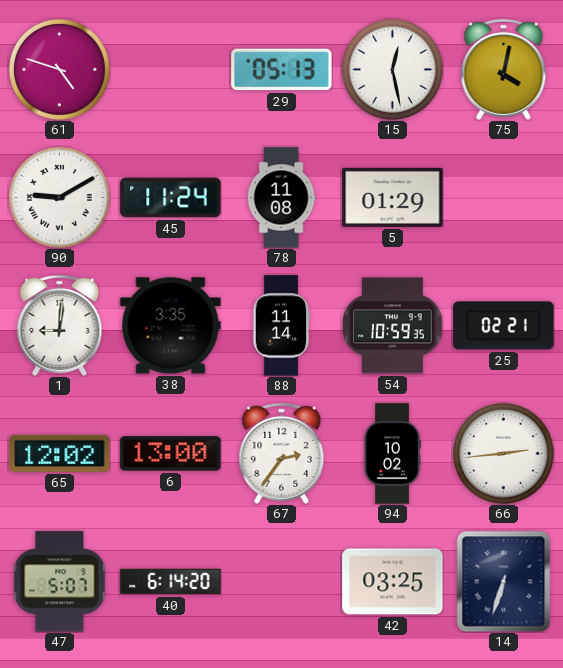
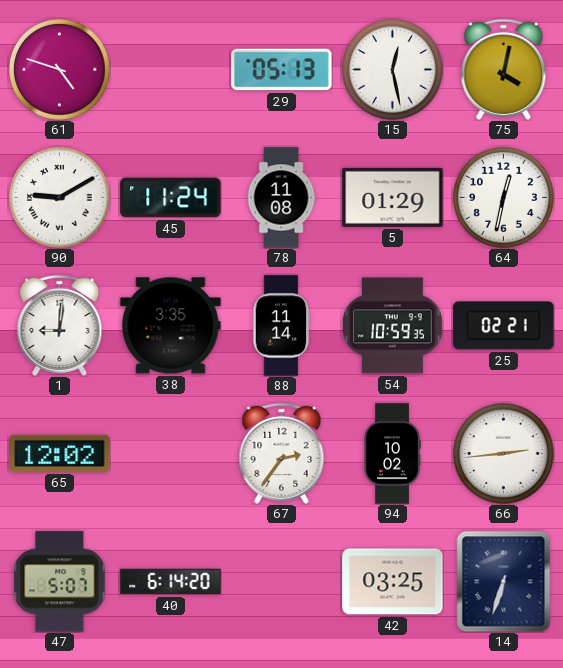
64: none -> 12:32
6: 13:00 -> none
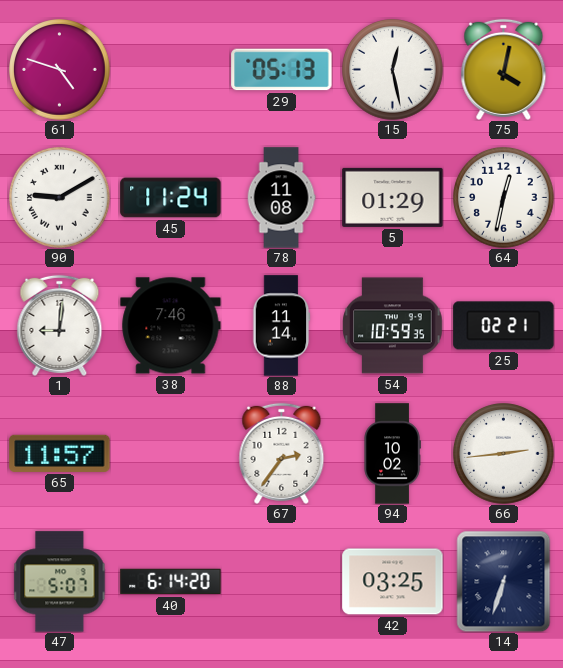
38: 3:35 -> 7:46
65: 12:02 -> 11:57
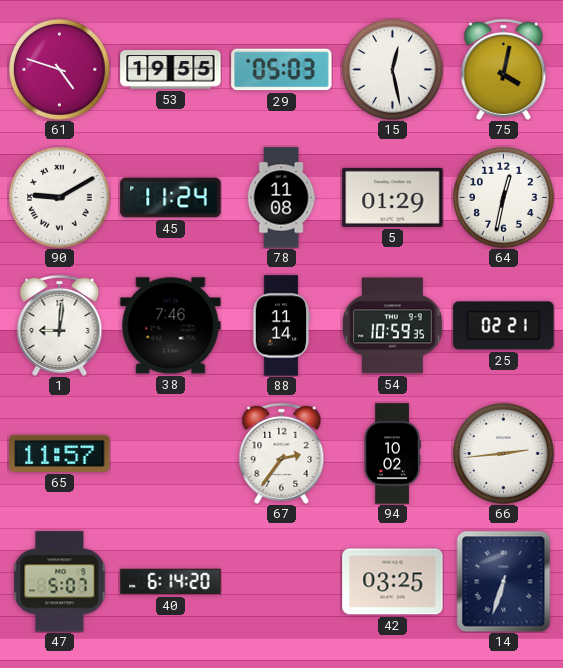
53: none -> 19:55
29: 05:13 -> 05:03
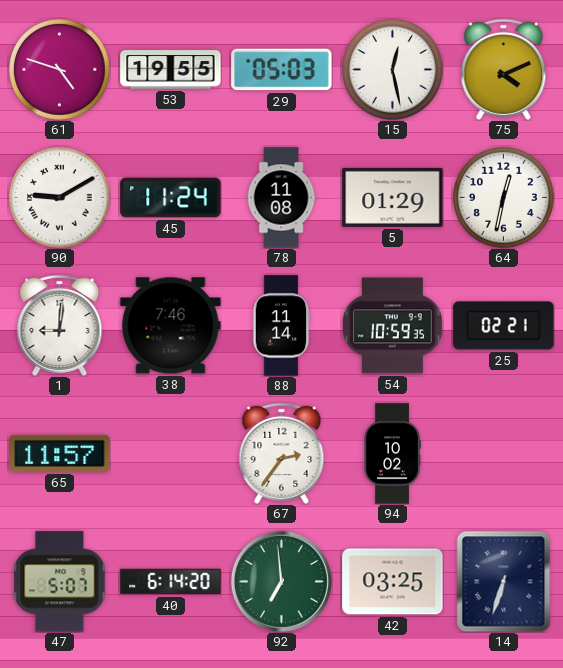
75: 4:02 -> 4:11
66: 2:44 -> none
92: none -> 6:59
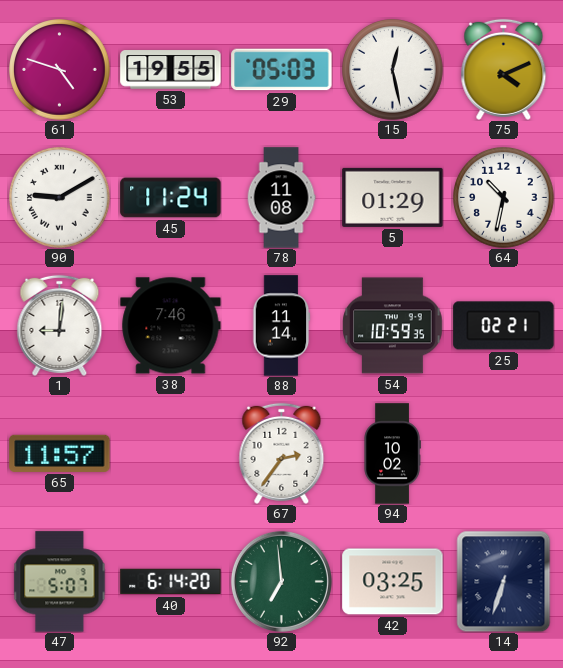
64: 12:32 -> 10:32
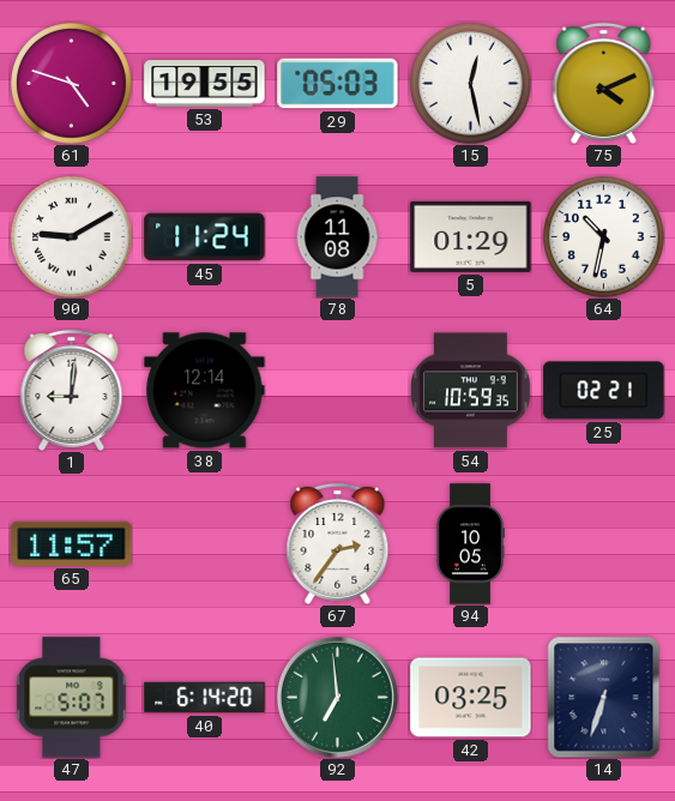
38: 7:46 -> 12:14
88: 11:14 -> none
94: 10:02 -> 10:05
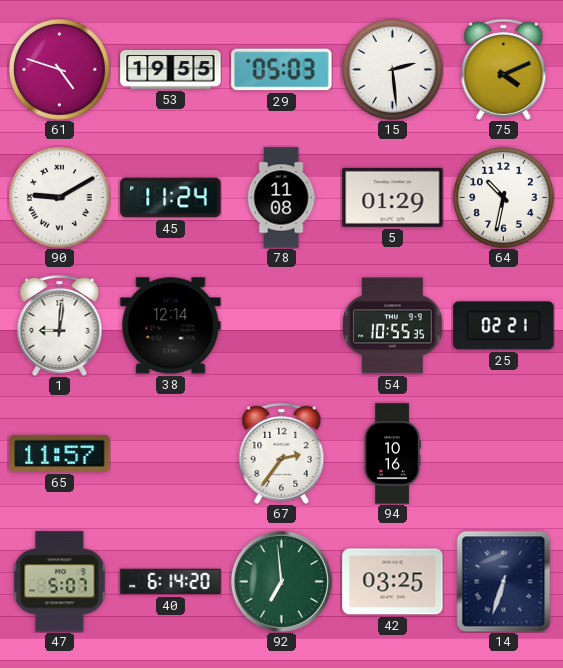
15: 12:28 -> 2:29
54: 10:59 -> 10:55
94: 10:05 -> 10:16
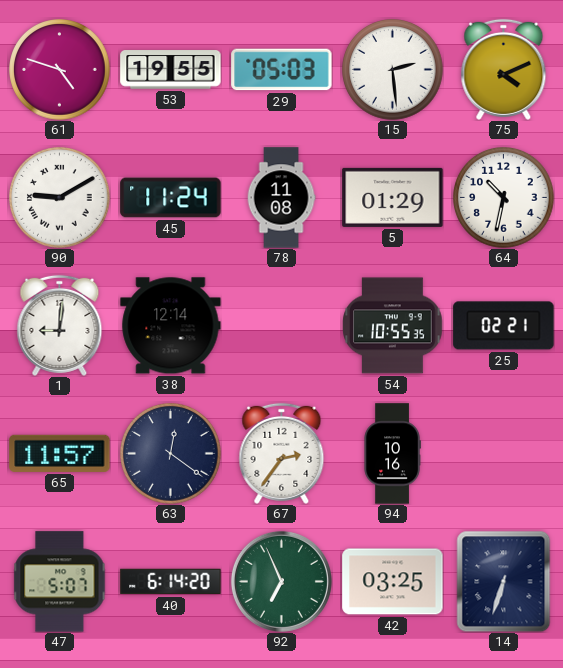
63: none -> 12:21
92: 6:59 -> 6:56
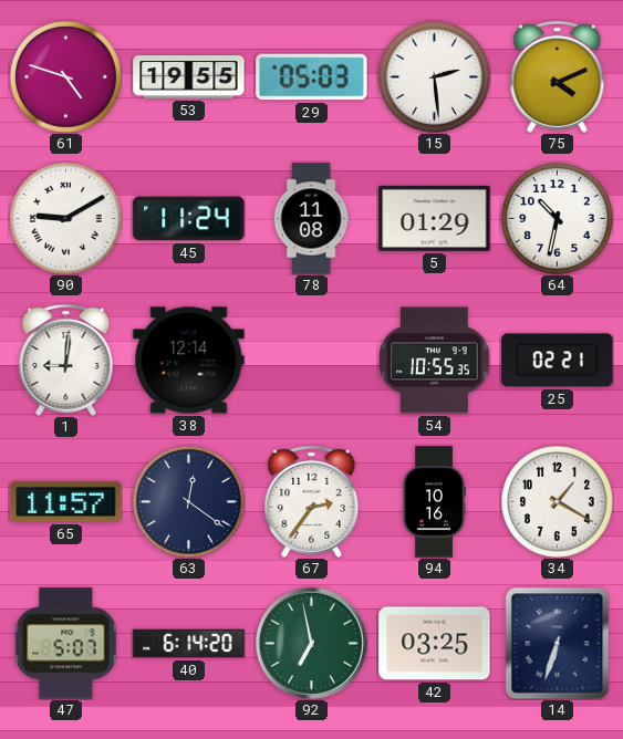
34: none -> 1:20
92: 6:56 -> 6:58
